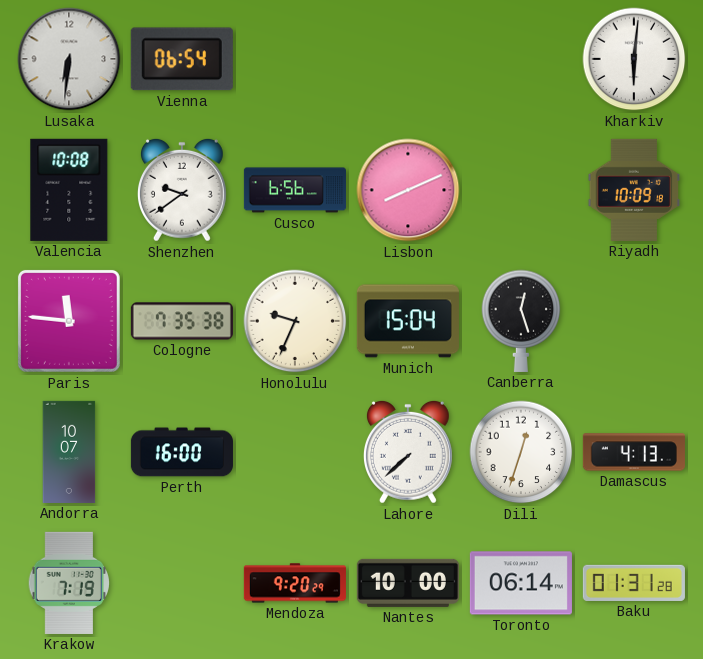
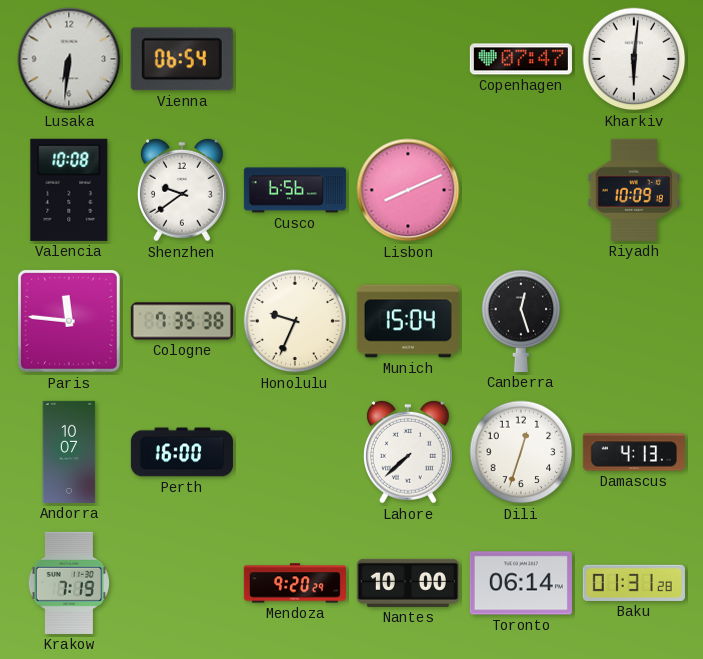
Copenhagen: none -> 07:47
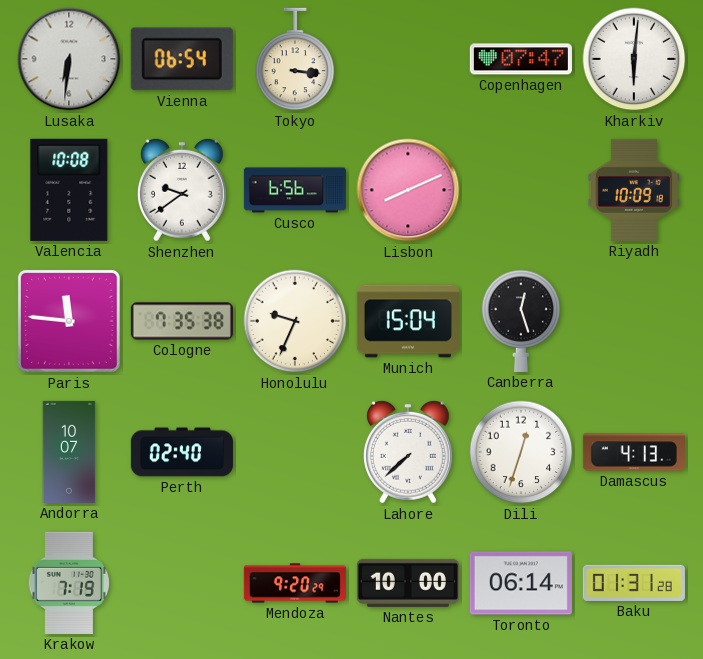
Tokyo: none -> 3:16
Perth: 16:00 -> 02:40
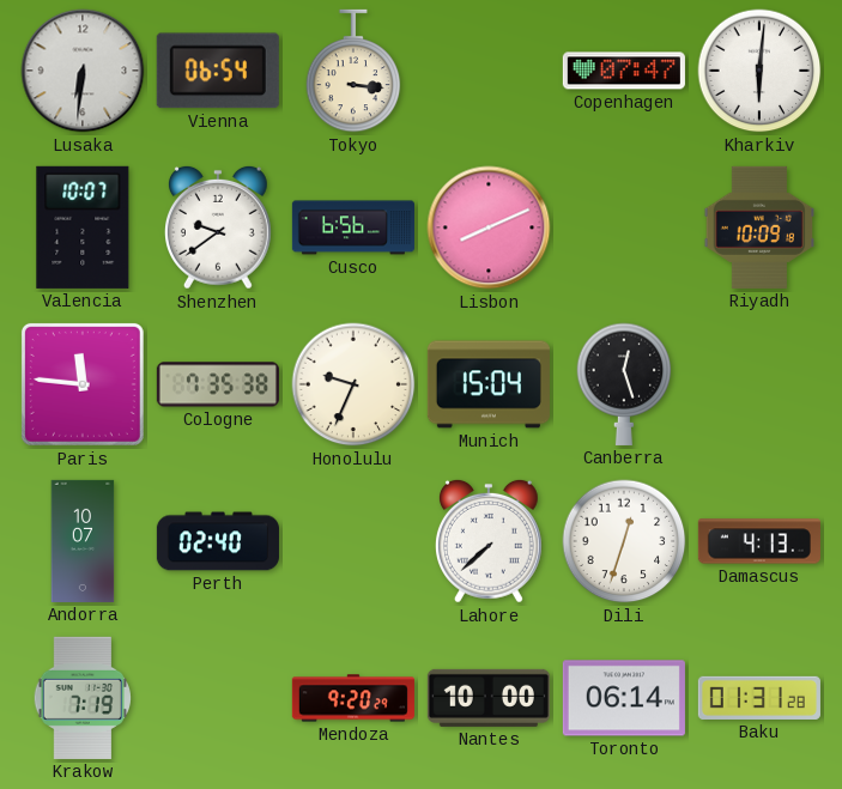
Valencia: 10:08 -> 10:07
